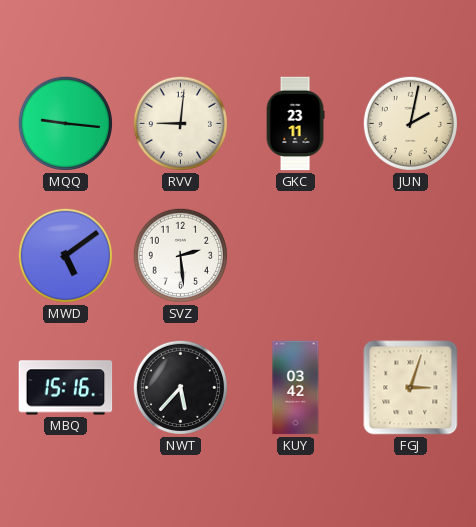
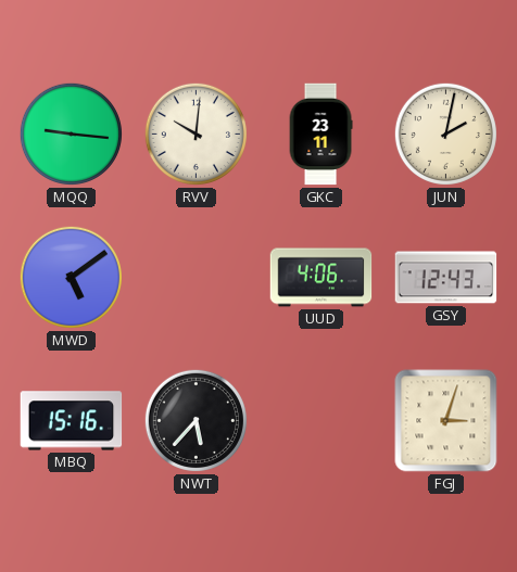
RVV: 9:01 -> 10:01
SVZ: 2:29 -> none
UUD: none -> 4:06
GSY: none -> 12:43
KUY: 03:42 -> none
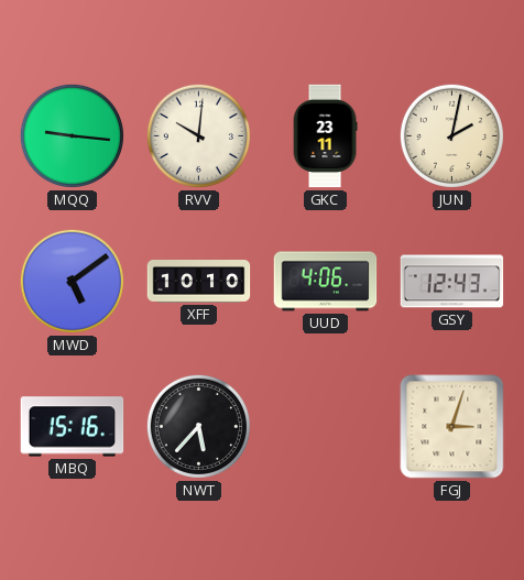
XFF: none -> 10:10
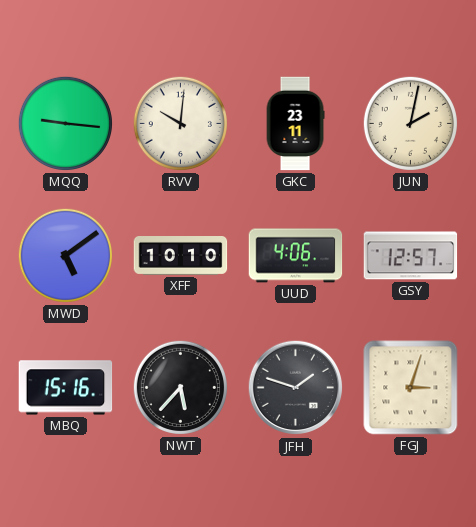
GSY: 12:43 -> 12:57
JFH: none -> 1:48
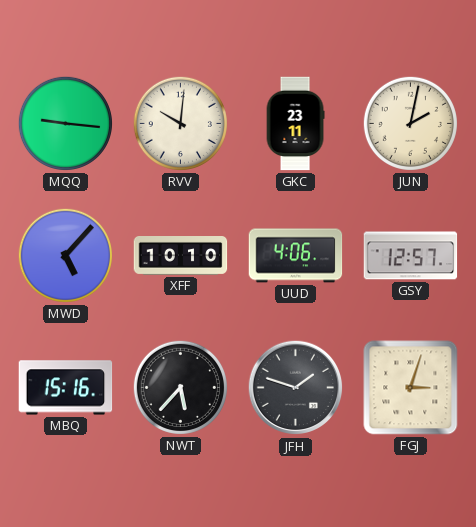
MWD: 5:09 -> 5:07
